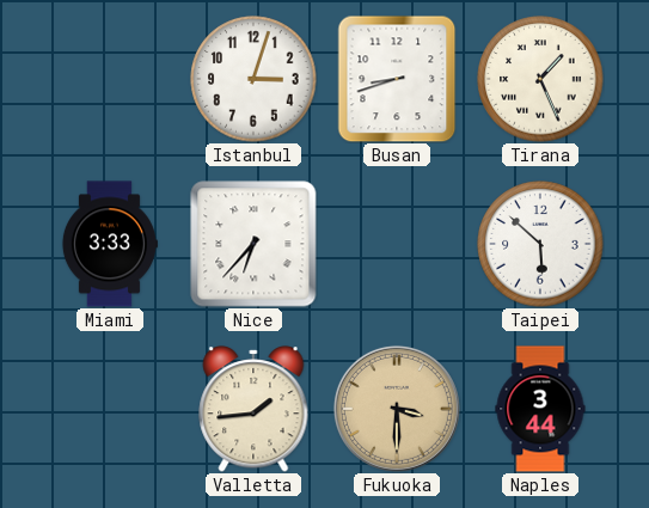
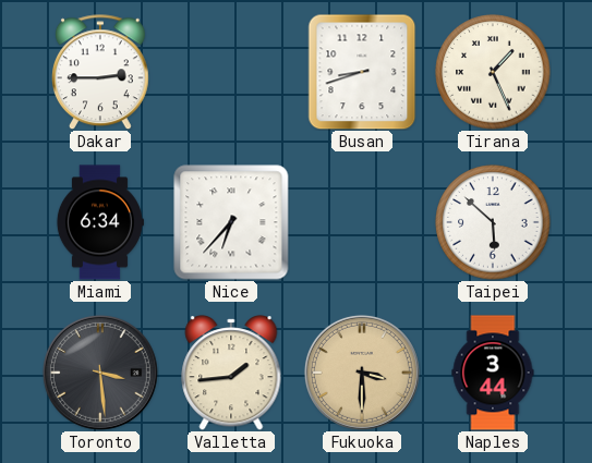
Dakar: none -> 2:45
Istanbul: 3:03 -> none
Miami: 3:33 -> 6:34
Toronto: none -> 3:29
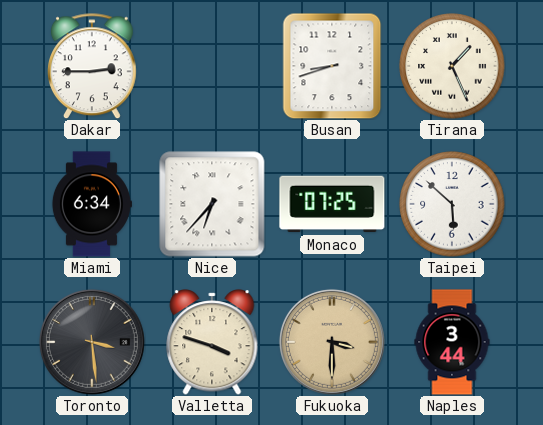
Monaco: none -> 07:25
Valletta: 1:44 -> 3:48
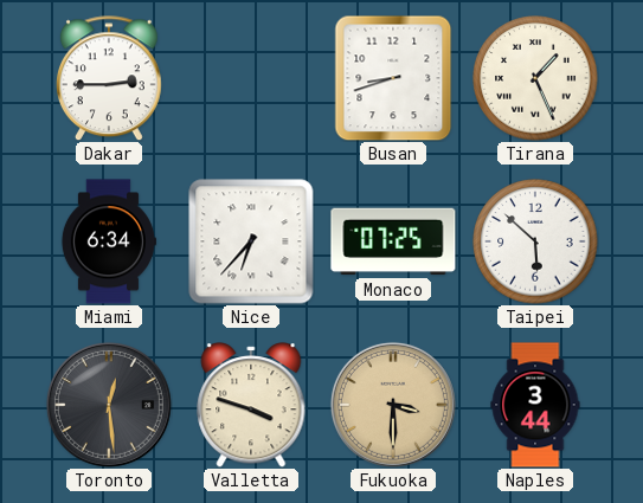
Toronto: 3:29 -> 12:29
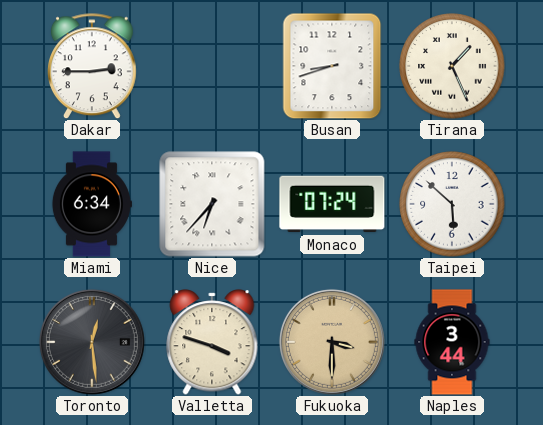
Monaco: 07:25 -> 07:24
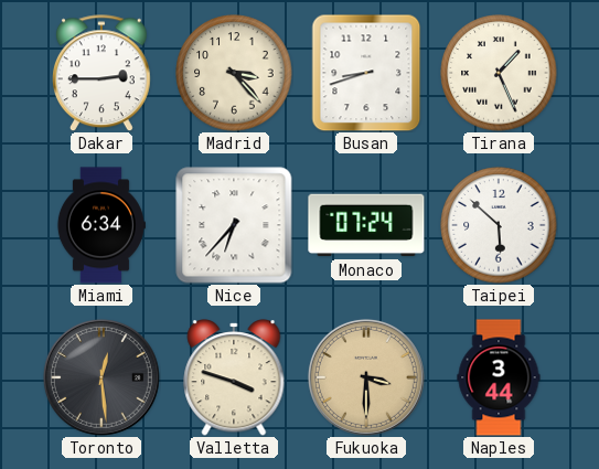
Madrid: none -> 3:23
